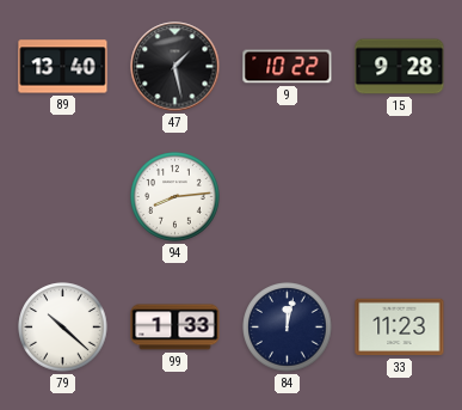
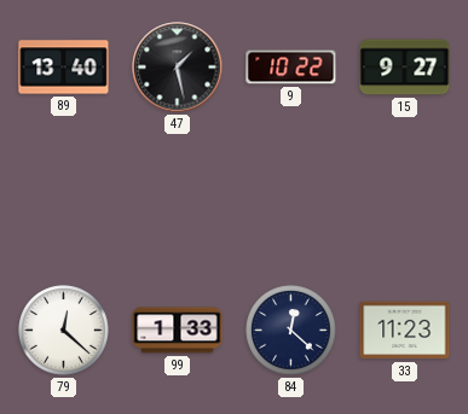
15: 9:28 -> 9:27
94: 8:14 -> none
79: 10:22 -> 12:22
84: 12:02 -> 12:22
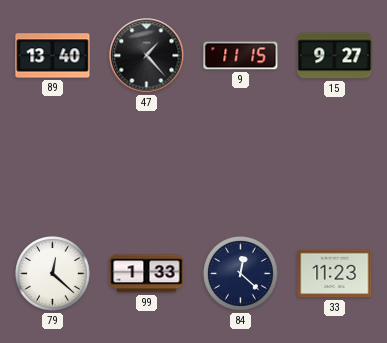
47: 1:28 -> 1:23
9: 10:22 -> 11:15
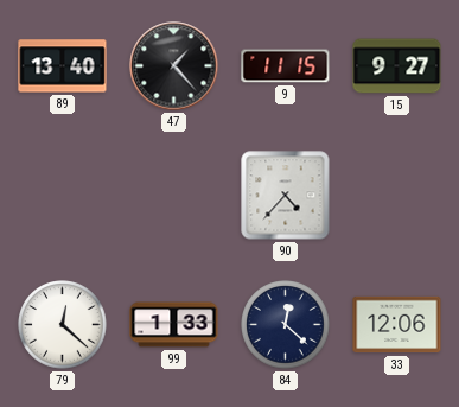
90: none -> 4:37
33: 11:23 -> 12:06
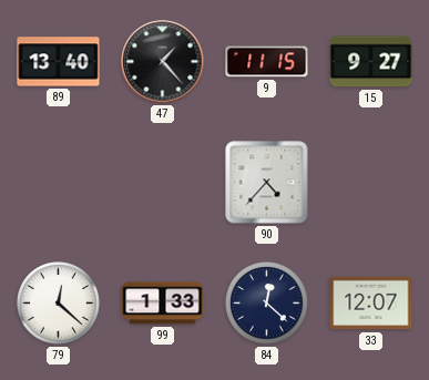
33: 12:06 -> 12:07
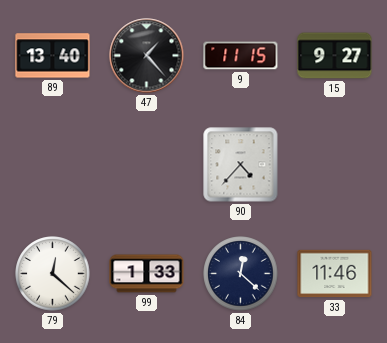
33: 12:07 -> 11:46
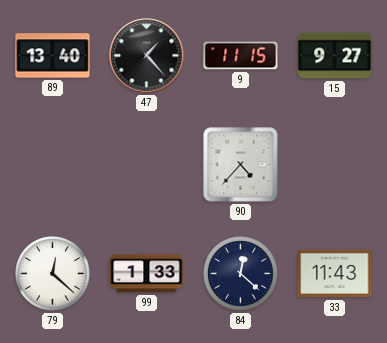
33: 11:46 -> 11:43
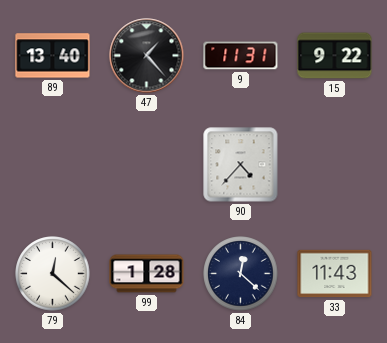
9: 11:15 -> 11:31
15: 9:27 -> 9:22
99: 1:33 -> 1:28
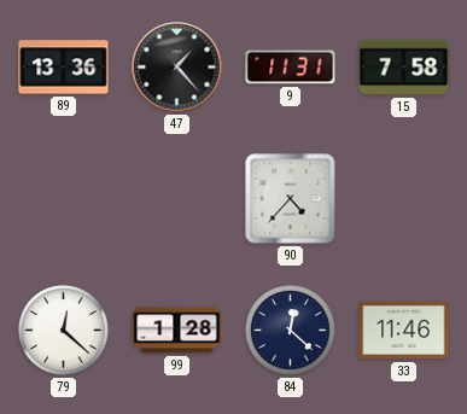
89: 13:40 -> 13:36
15: 9:22 -> 7:58
33: 11:43 -> 11:46
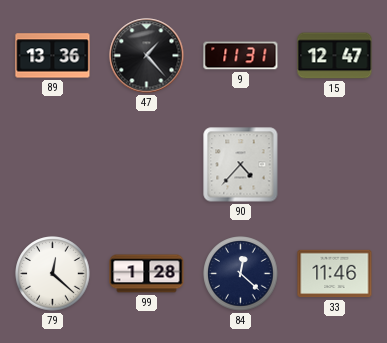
15: 7:58 -> 12:47
